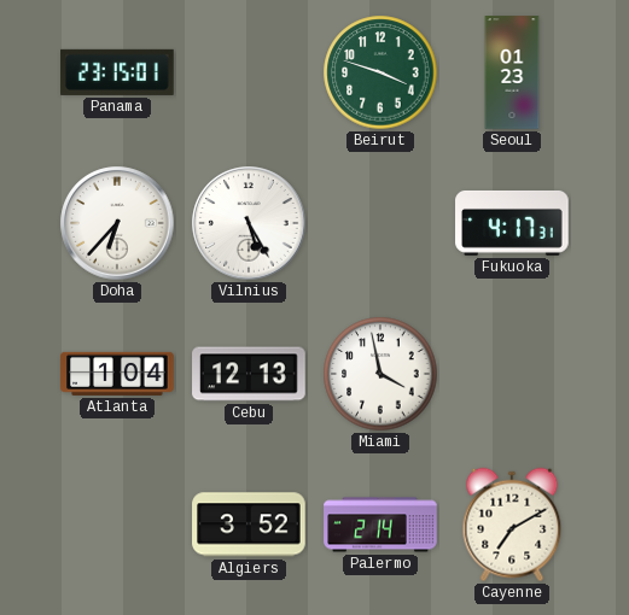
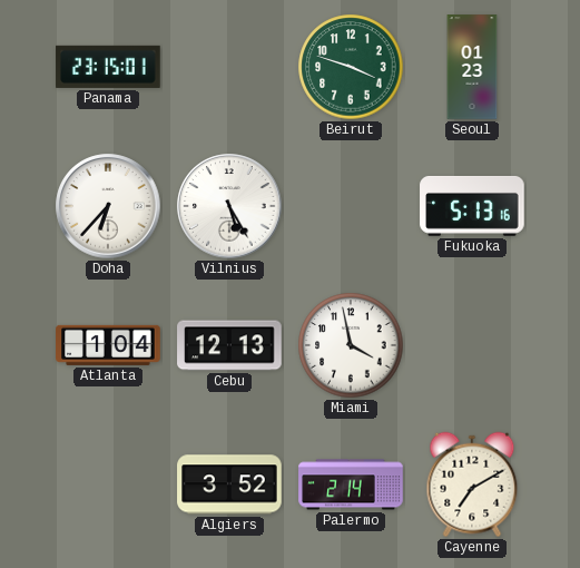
Fukuoka: 4:17 -> 5:13
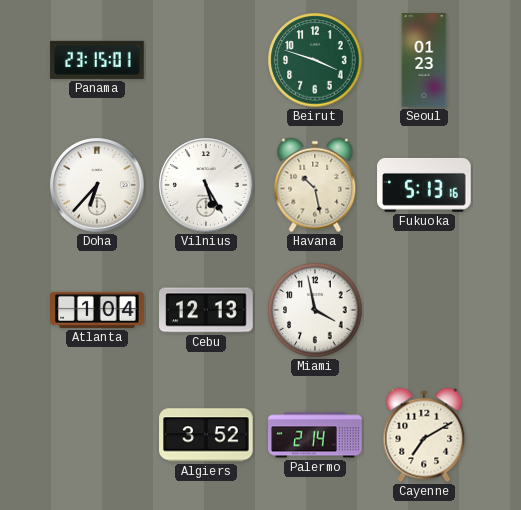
Havana: none -> 10:28
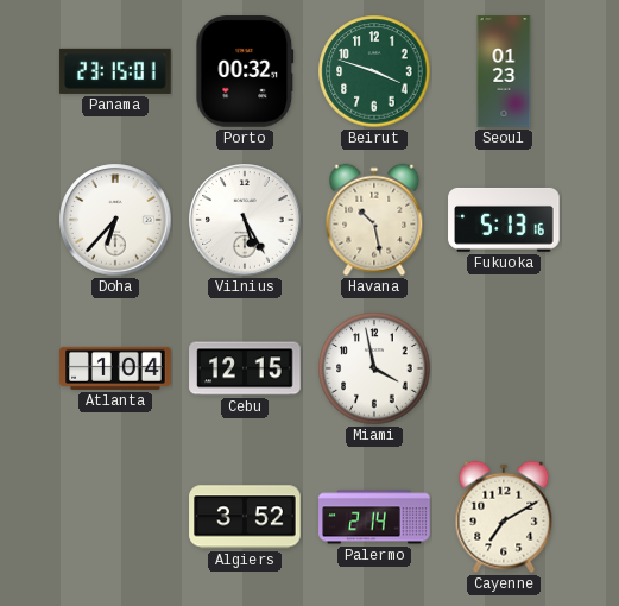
Porto: none -> 00:32
Cebu: 12:13 -> 12:15
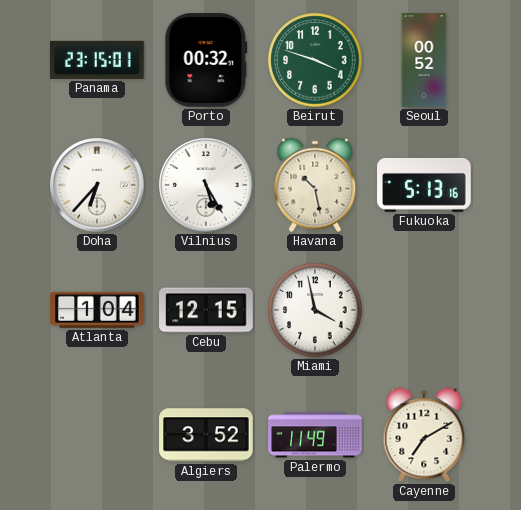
Seoul: 01:23 -> 00:52
Palermo: 2:14 -> 11:49
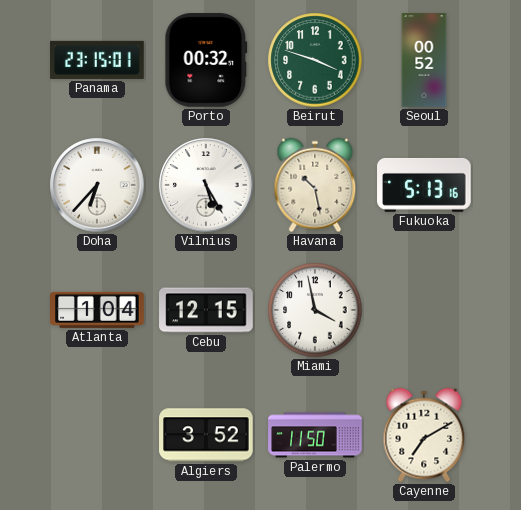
Palermo: 11:49 -> 11:50
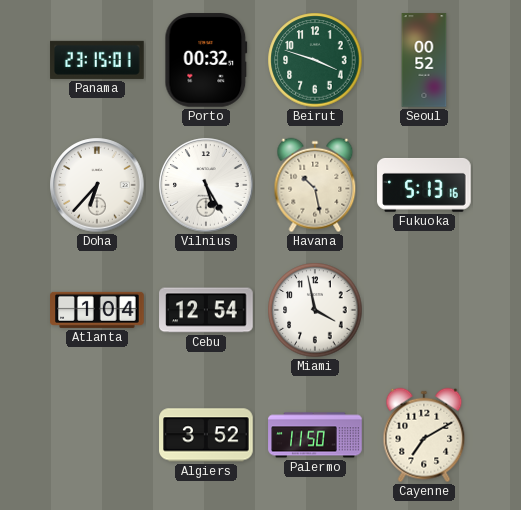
Cebu: 12:15 -> 12:54
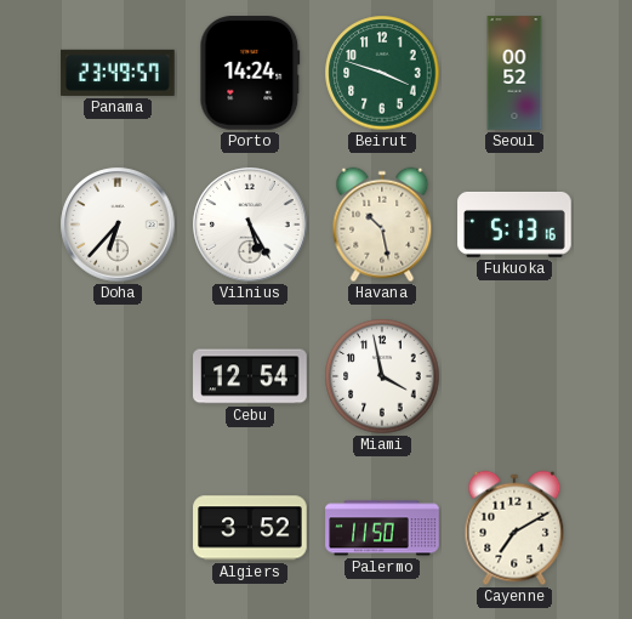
Panama: 23:15 -> 23:49
Porto: 00:32 -> 14:24
Atlanta: 1:04 -> none
